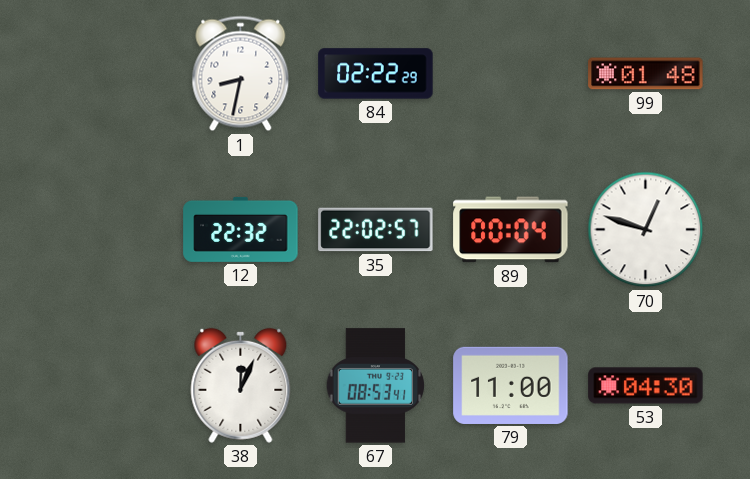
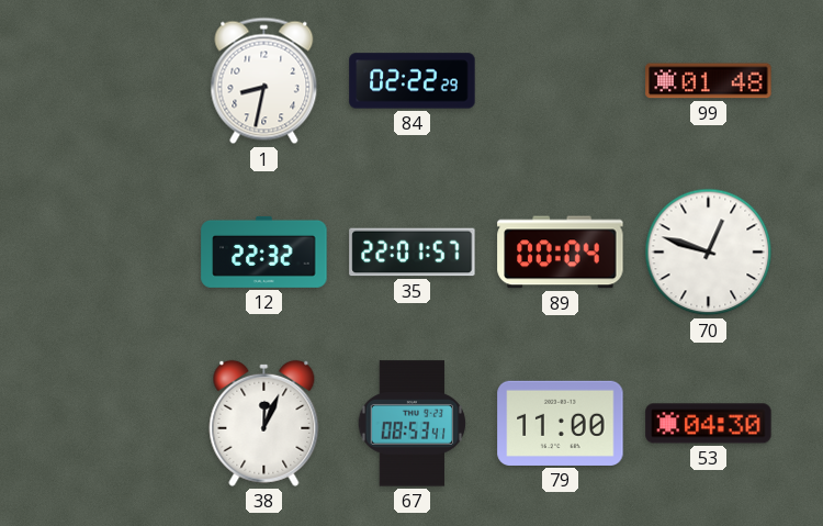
35: 22:02 -> 22:01
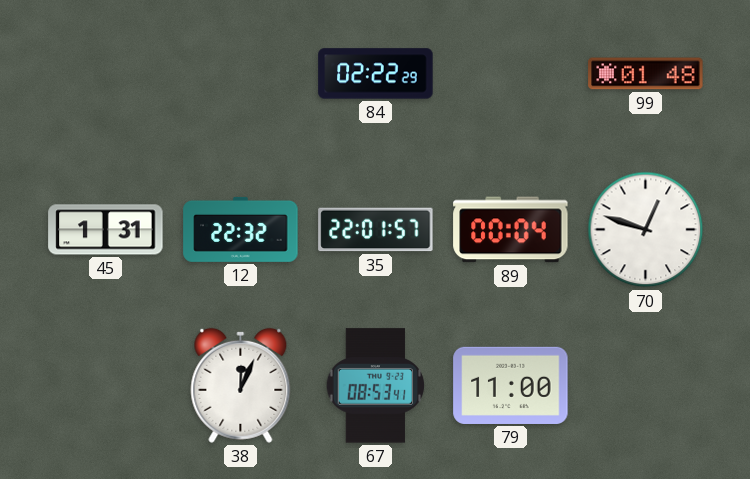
1: 8:32 -> none
45: none -> 1:31
53: 04:30 -> none
